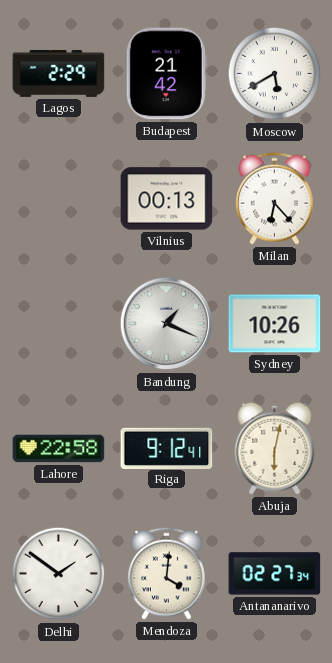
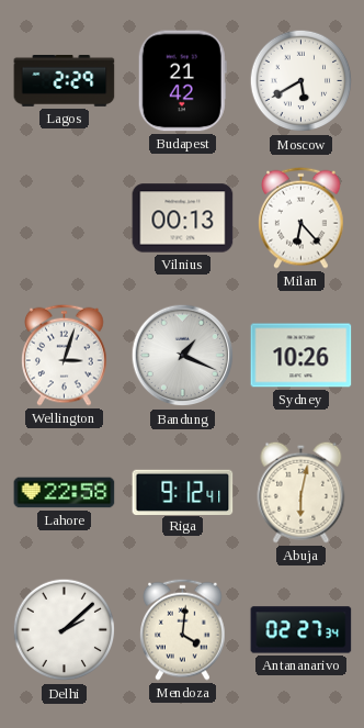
Wellington: none -> 3:03
Delhi: 1:51 -> 2:08
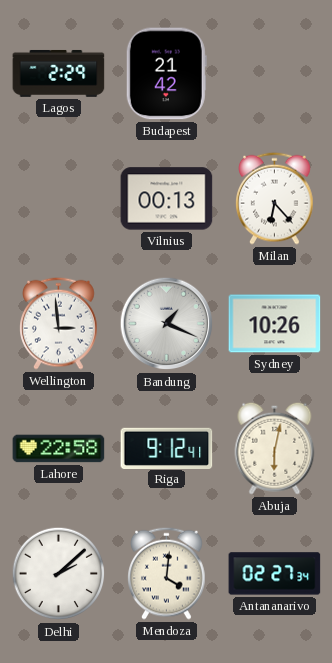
Moscow: 5:40 -> none
Wellington: 3:03 -> 2:59
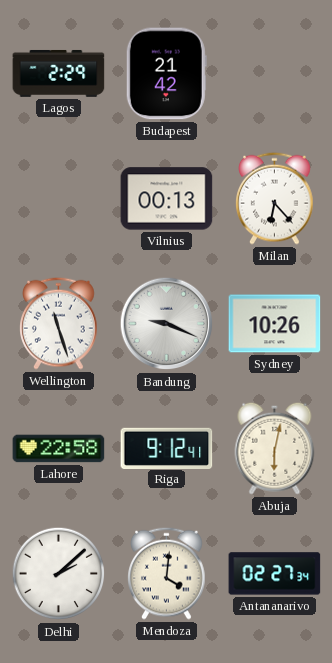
Wellington: 2:59 -> 11:27
Bandung: 1:19 -> 9:19
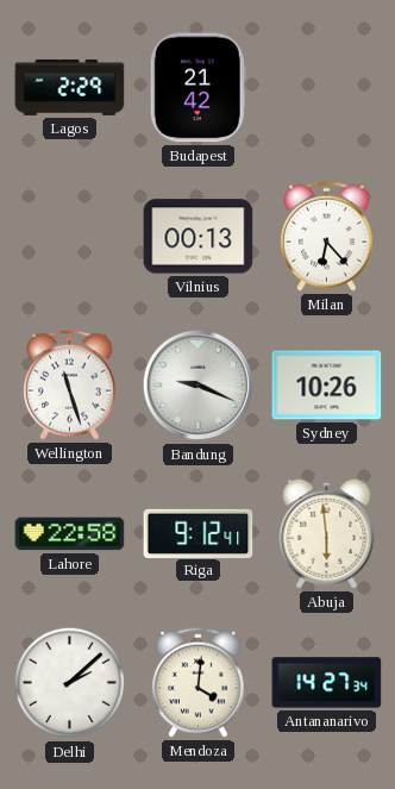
Abuja: 6:02 -> 5:59
Antananarivo: 02:27 -> 14:27
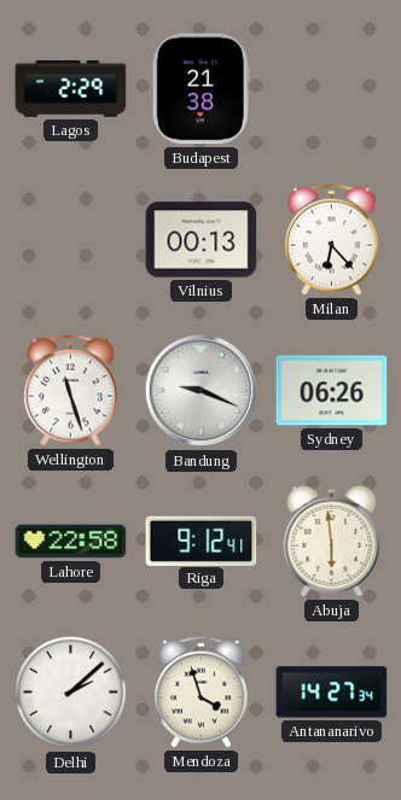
Budapest: 21:42 -> 21:38
Sydney: 10:26 -> 06:26
Mendoza: 4:01 -> 3:57
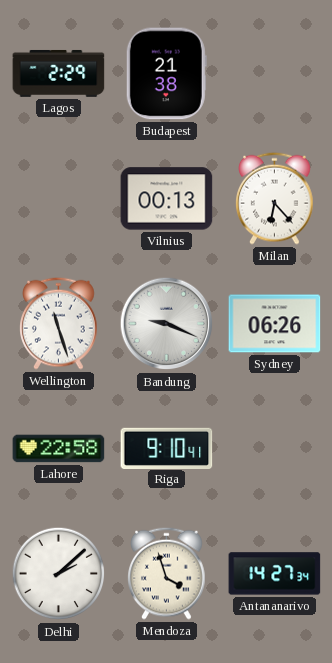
Riga: 9:12 -> 9:10
Abuja: 5:59 -> none
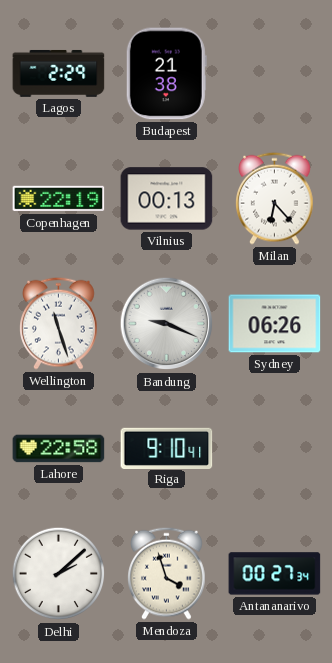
Copenhagen: none -> 22:19
Antananarivo: 14:27 -> 00:27
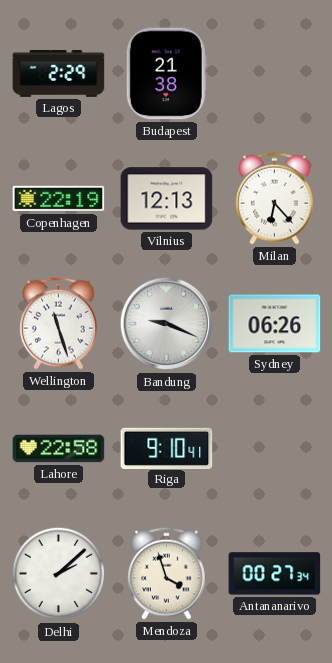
Vilnius: 00:13 -> 12:13
